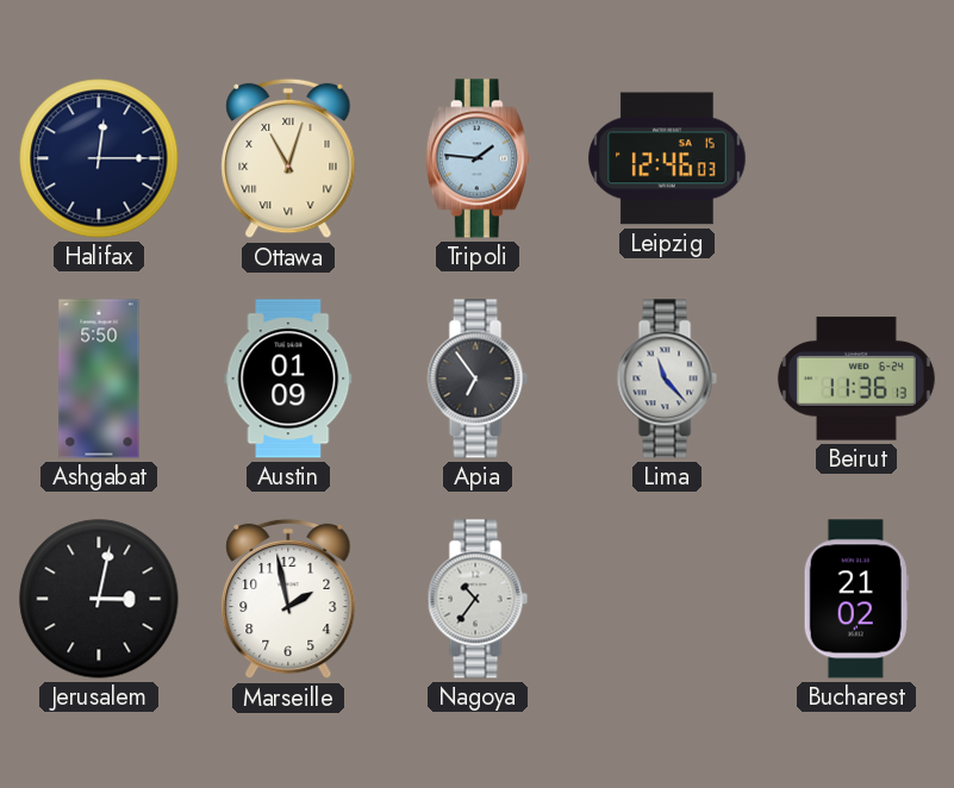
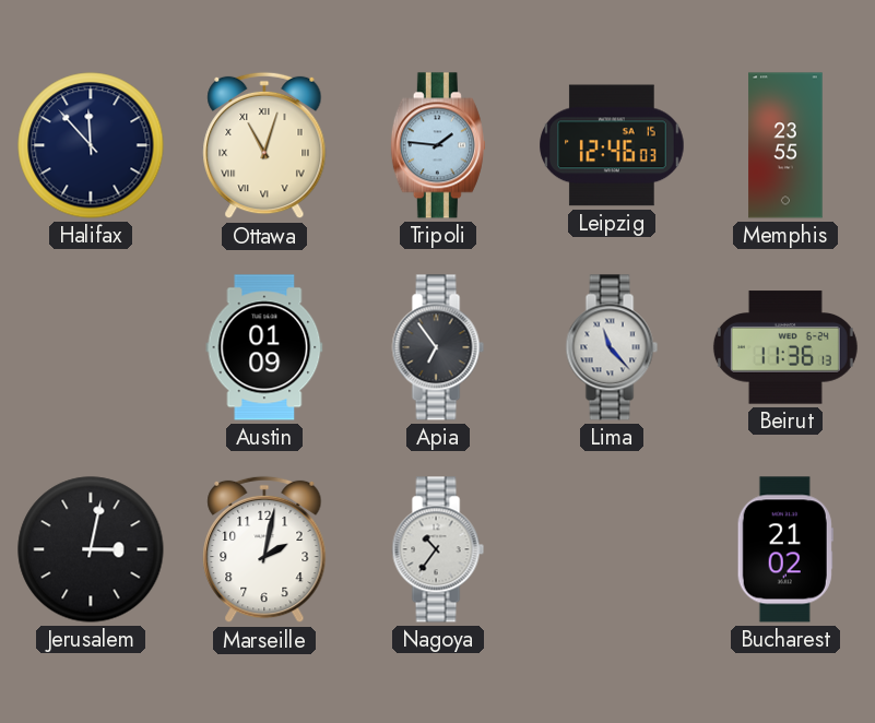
Halifax: 12:15 -> 11:53
Memphis: none -> 23:55
Ashgabat: 5:50 -> none
Marseille: 1:58 -> 2:02
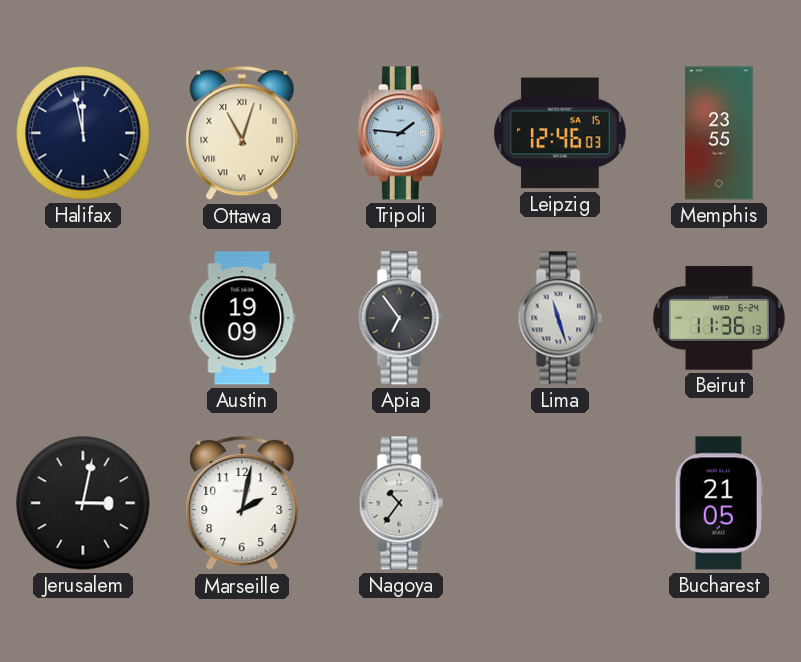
Halifax: 11:53 -> 11:58
Austin: 01:09 -> 19:09
Lima: 11:23 -> 11:27
Bucharest: 21:02 -> 21:05
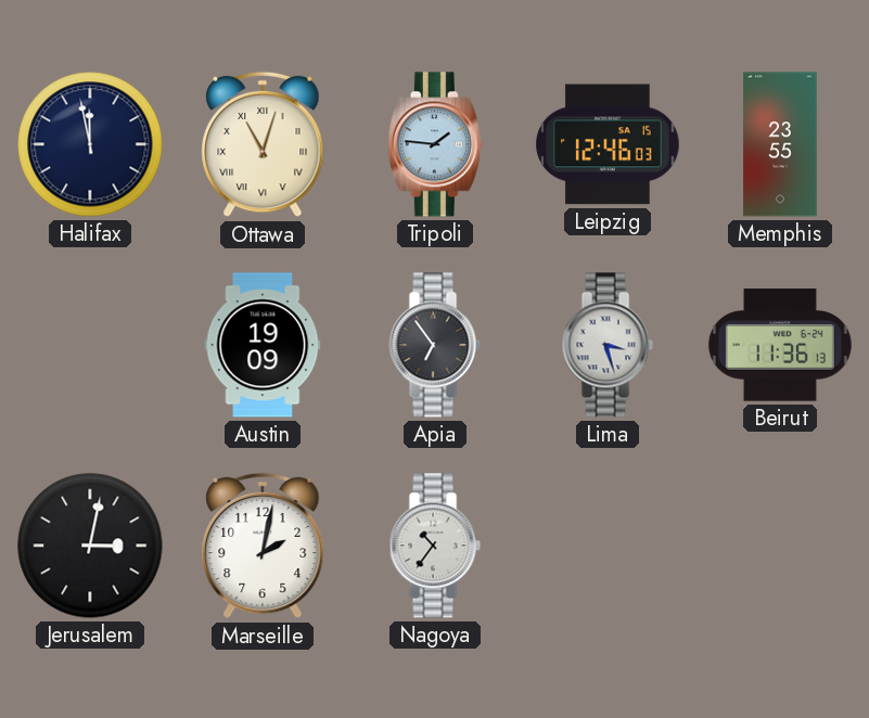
Lima: 11:27 -> 3:27
Bucharest: 21:05 -> none
